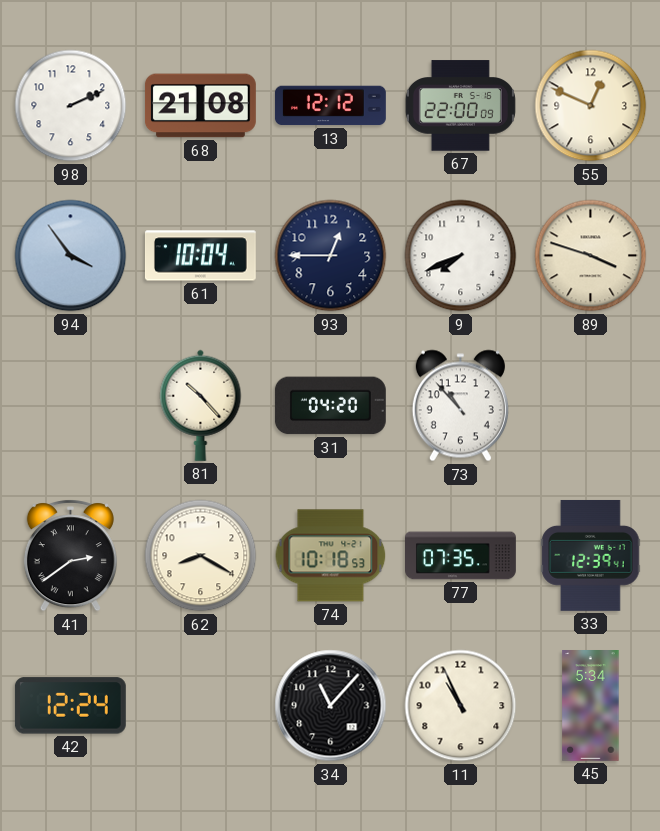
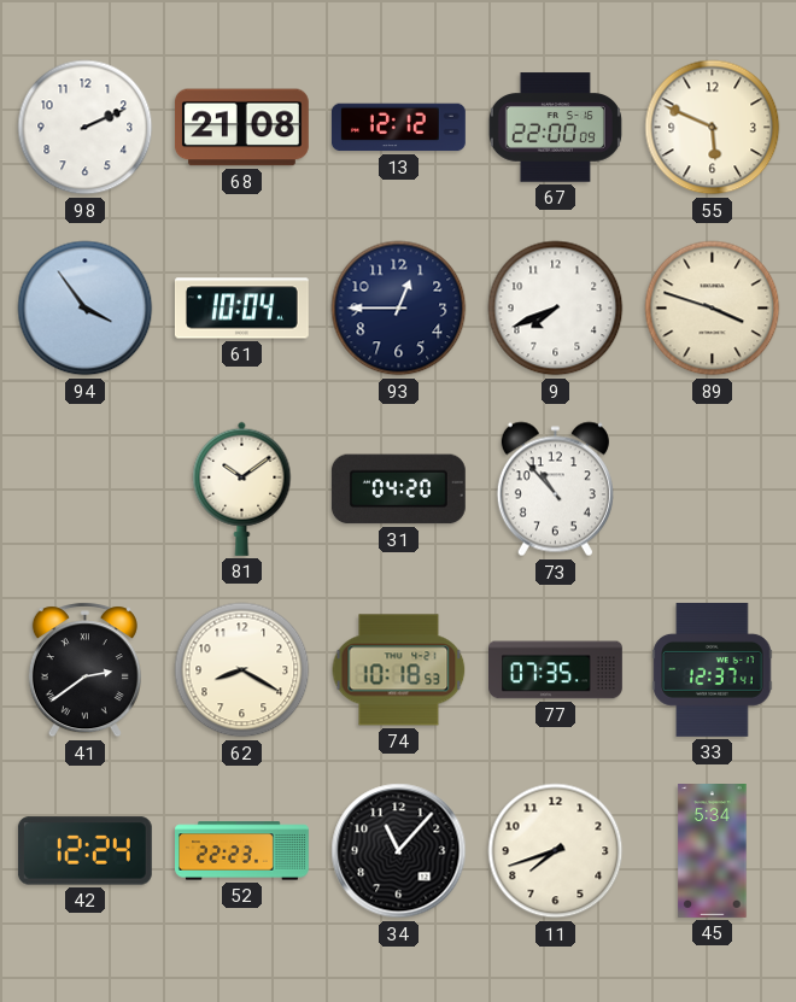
55: 12:49 -> 5:49
81: 10:23 -> 10:09
33: 12:39 -> 12:37
52: none -> 22:23
11: 10:56 -> 7:42
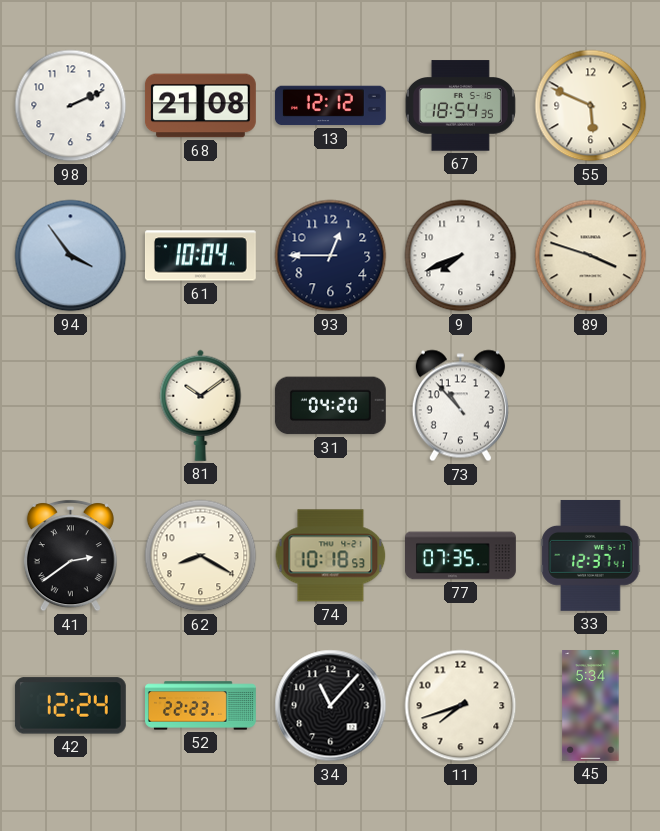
67: 22:00 -> 18:54
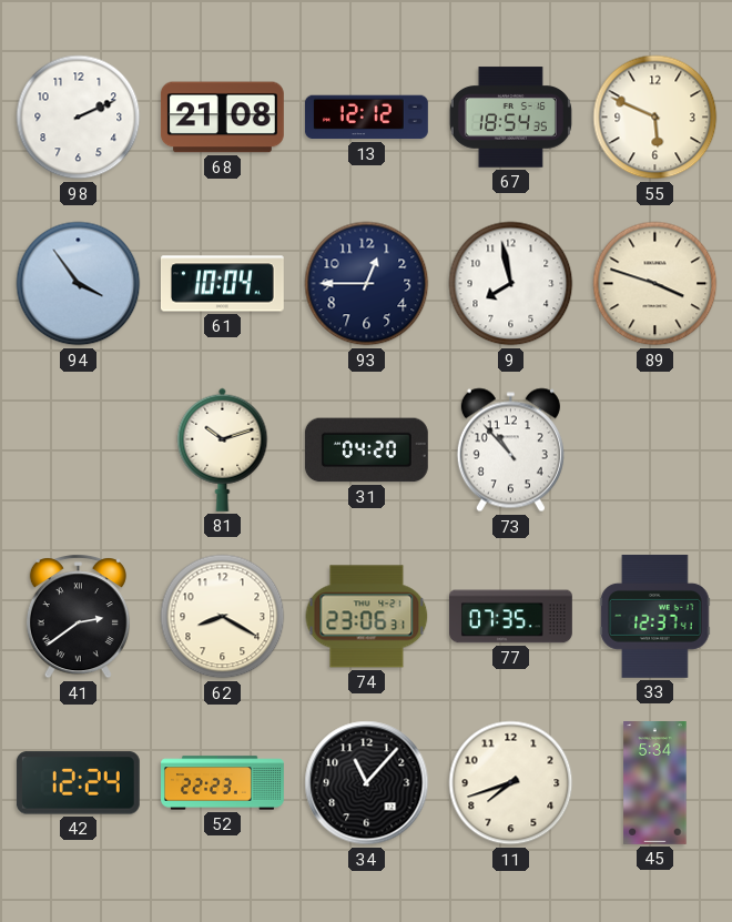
9: 7:41 -> 7:58
81: 10:09 -> 10:12
74: 10:18 -> 23:06
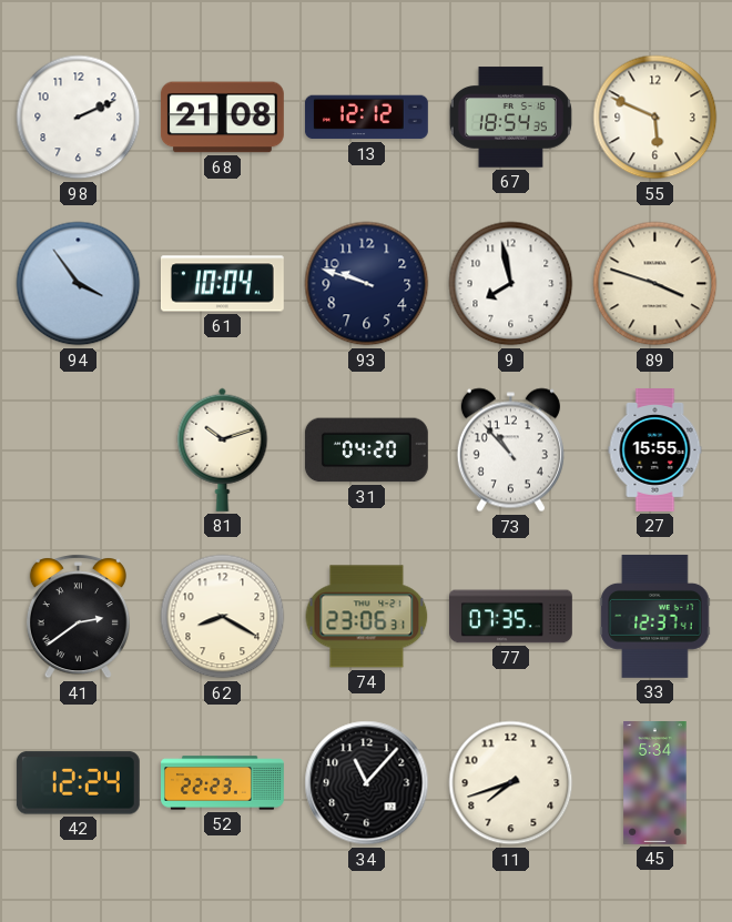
93: 12:45 -> 9:48
27: none -> 15:55
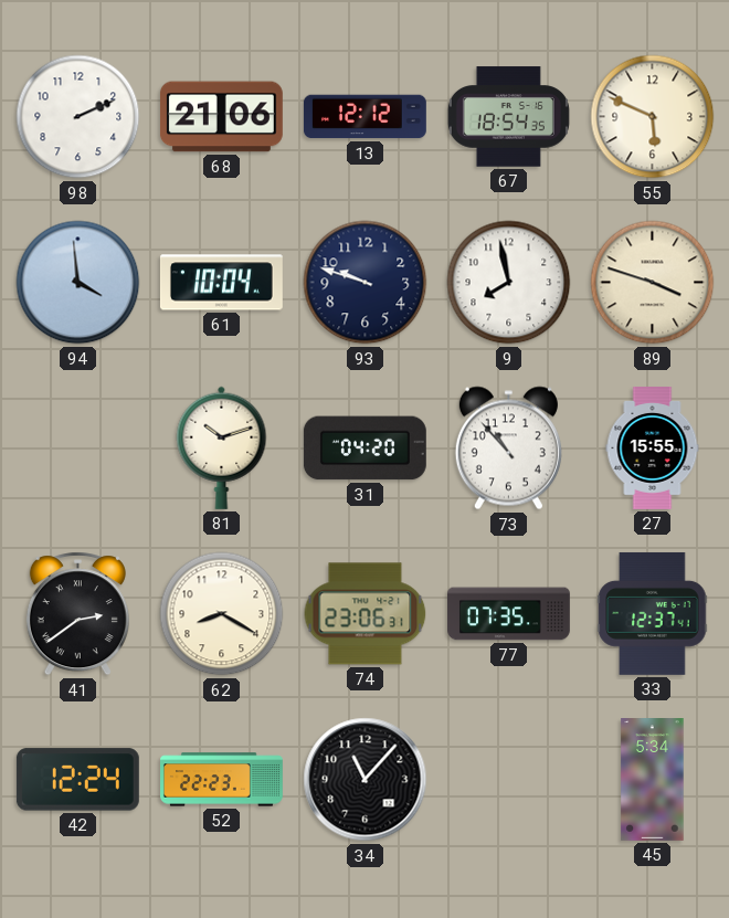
68: 21:08 -> 21:06
94: 3:54 -> 3:59
11: 7:42 -> none
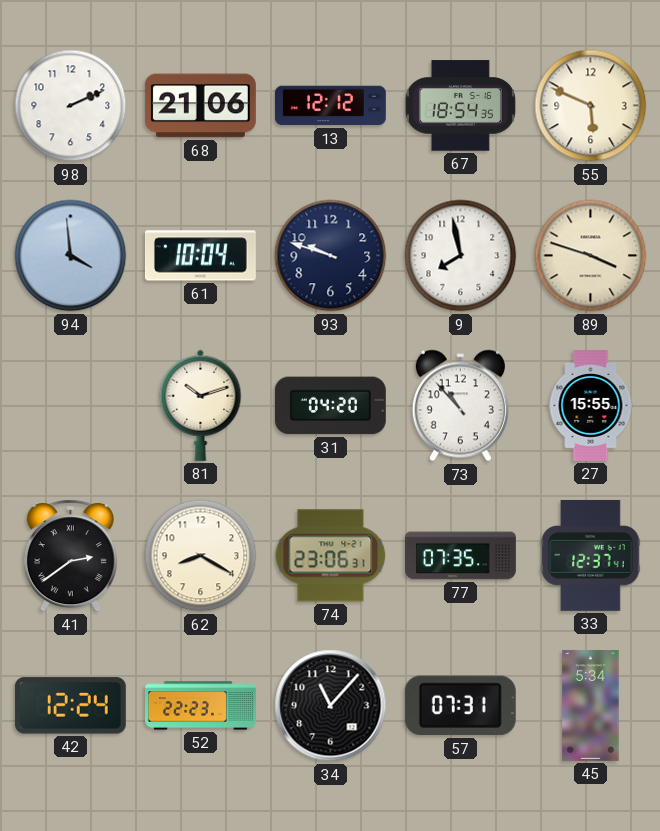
57: none -> 07:31
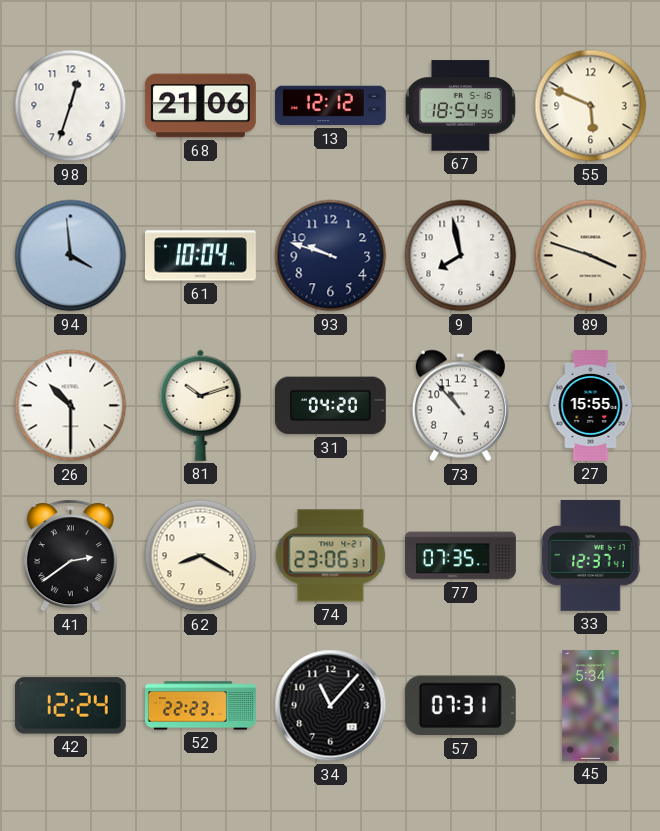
98: 2:11 -> 12:33
26: none -> 10:30
